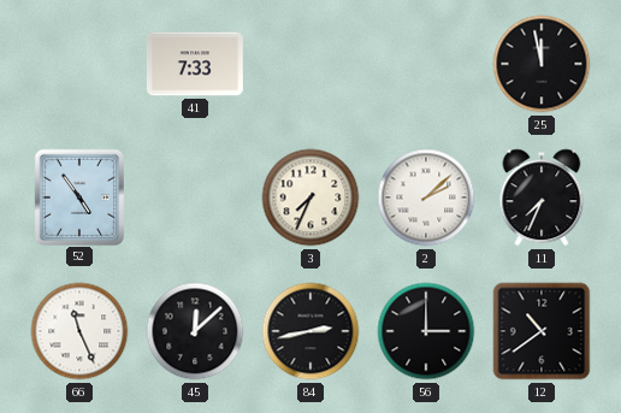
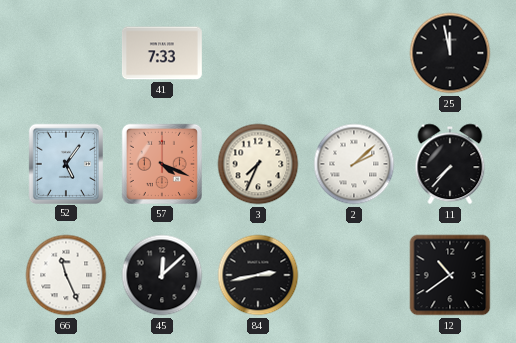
52: 4:54 -> 5:06
57: none -> 4:19
11: 7:34 -> 7:37
56: 3:00 -> none
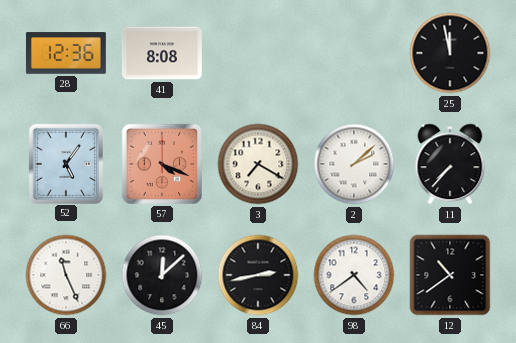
28: none -> 12:36
41: 7:33 -> 8:08
3: 7:34 -> 7:20
98: none -> 4:39
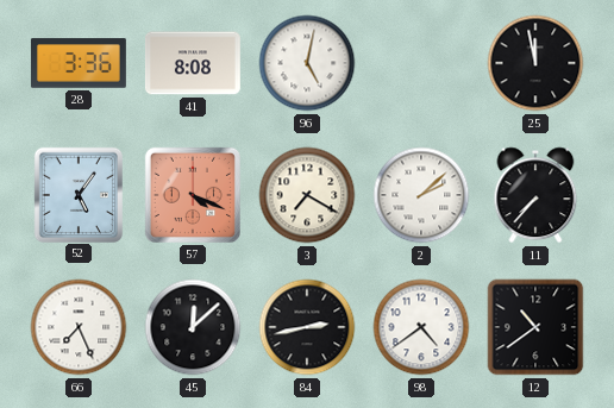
28: 12:36 -> 3:36
96: none -> 5:02
66: 11:26 -> 7:26
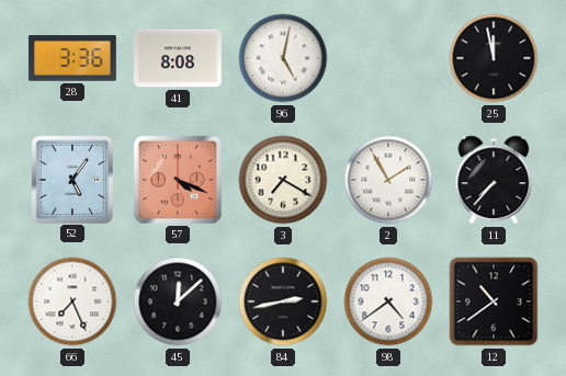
2: 2:08 -> 1:55
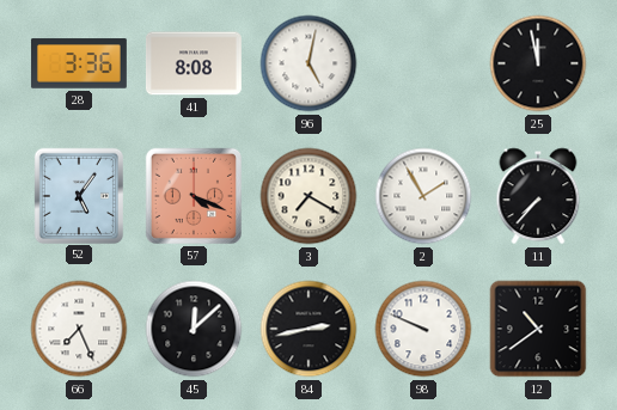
98: 4:39 -> 9:49
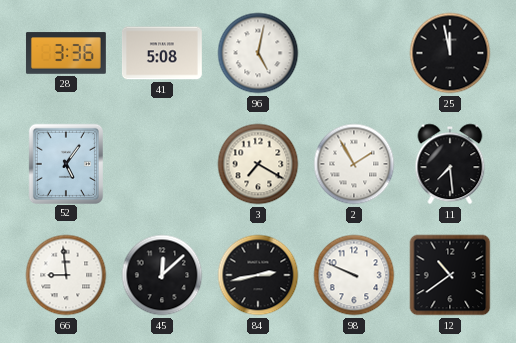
41: 8:08 -> 5:08
57: 4:19 -> none
11: 7:37 -> 7:29
66: 7:26 -> 8:59
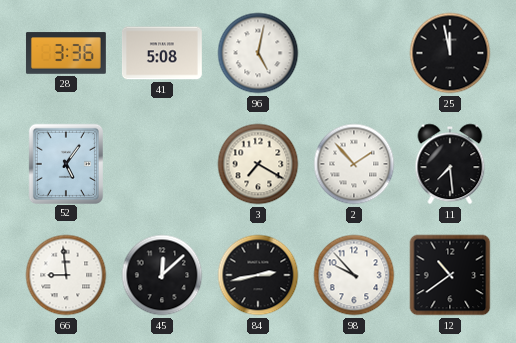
2: 1:55 -> 1:53
98: 9:49 -> 9:53
